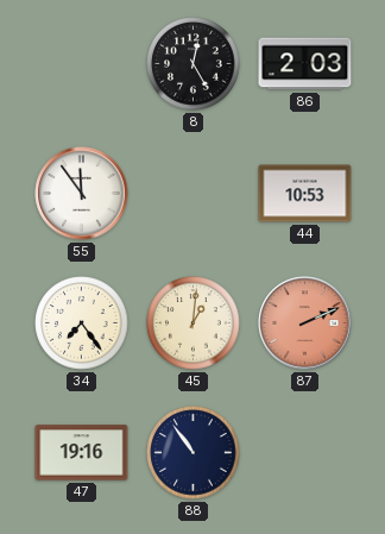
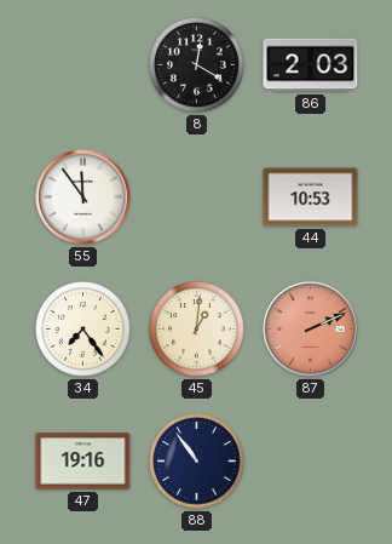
8: 12:25 -> 12:20
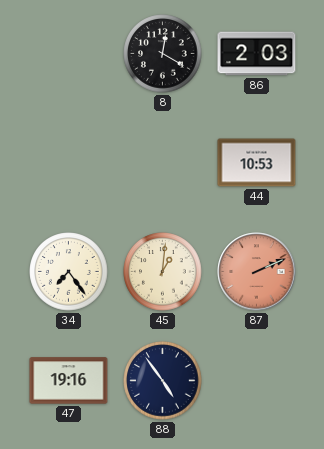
55: 11:54 -> none
88: 10:54 -> 4:54
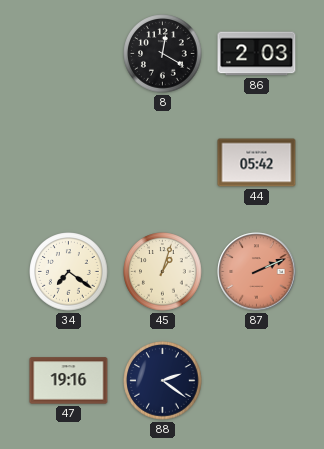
44: 10:53 -> 05:42
34: 7:24 -> 7:21
45: 1:01 -> 1:03
88: 4:54 -> 2:21
